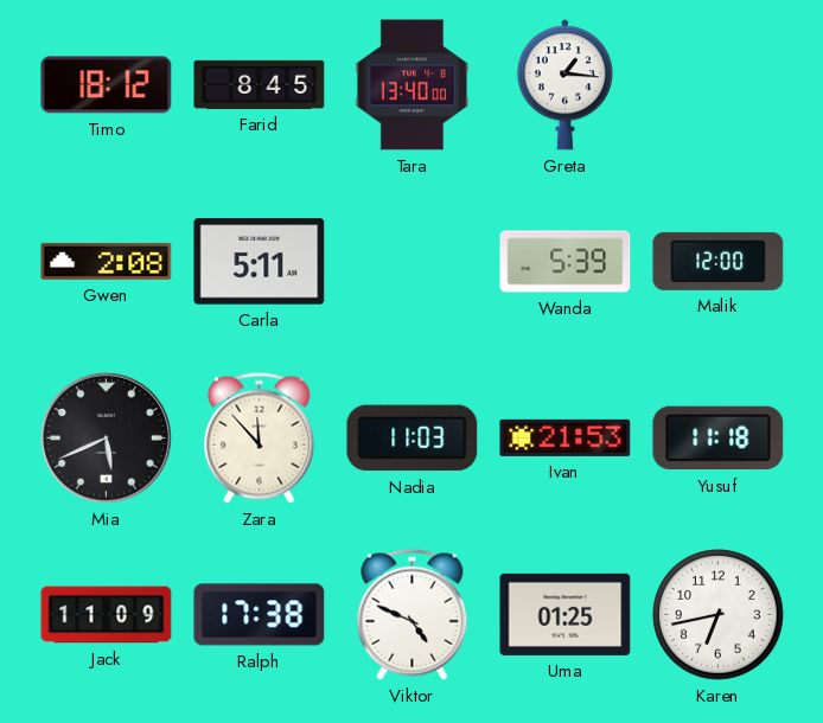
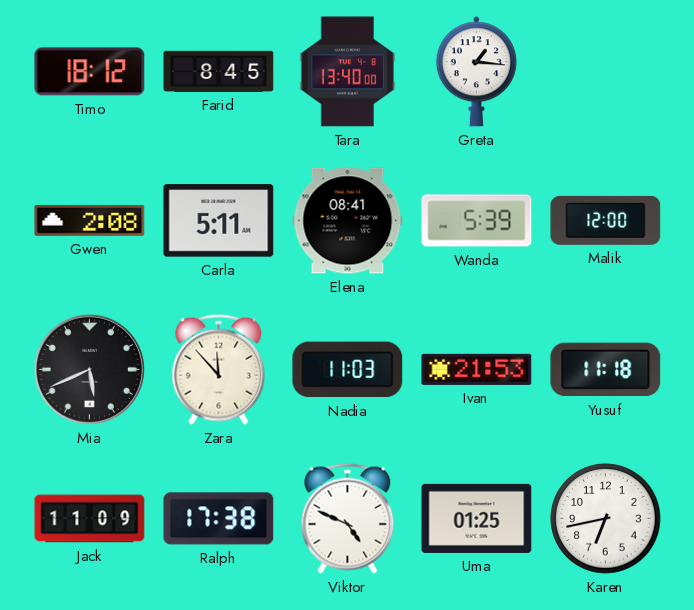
Elena: none -> 08:41
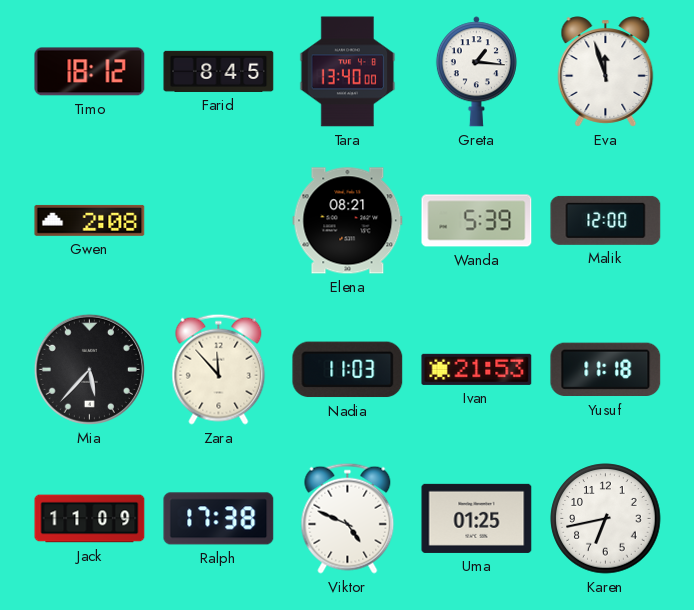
Eva: none -> 11:57
Carla: 5:11 -> none
Elena: 08:41 -> 08:21
Mia: 5:41 -> 5:37
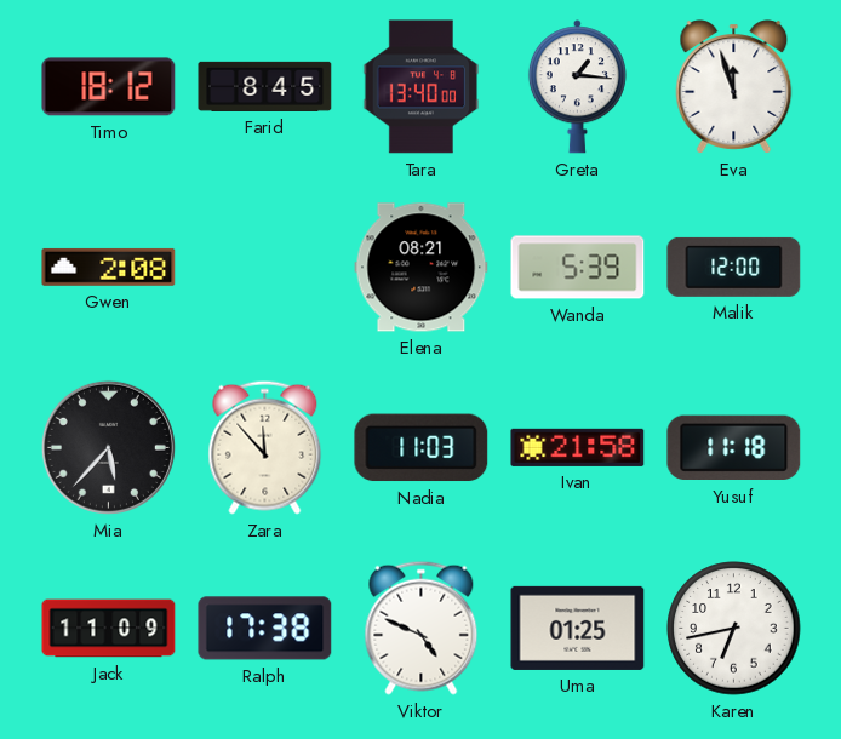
Ivan: 21:53 -> 21:58
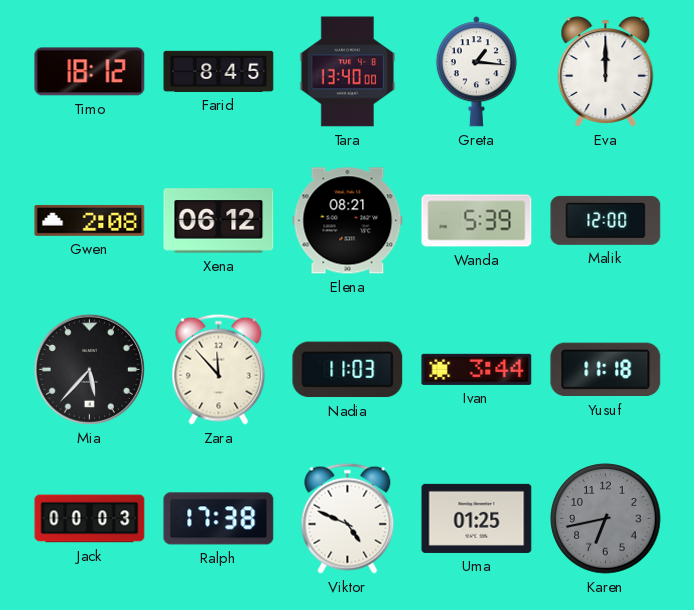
Eva: 11:57 -> 12:00
Xena: none -> 06:12
Ivan: 21:58 -> 3:44
Jack: 11:09 -> 00:03
Karen dial: white -> grey
